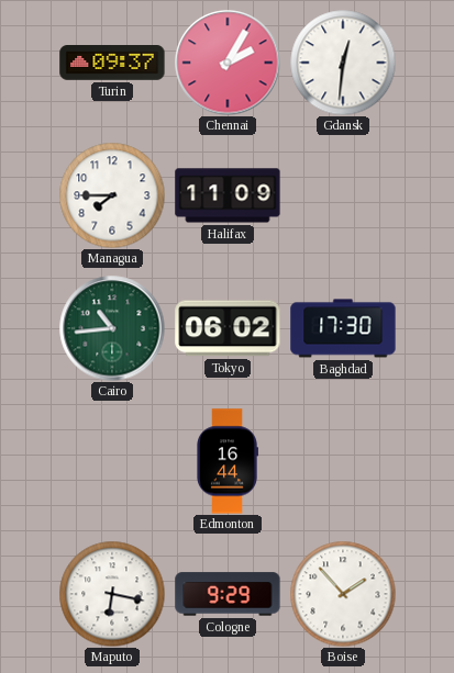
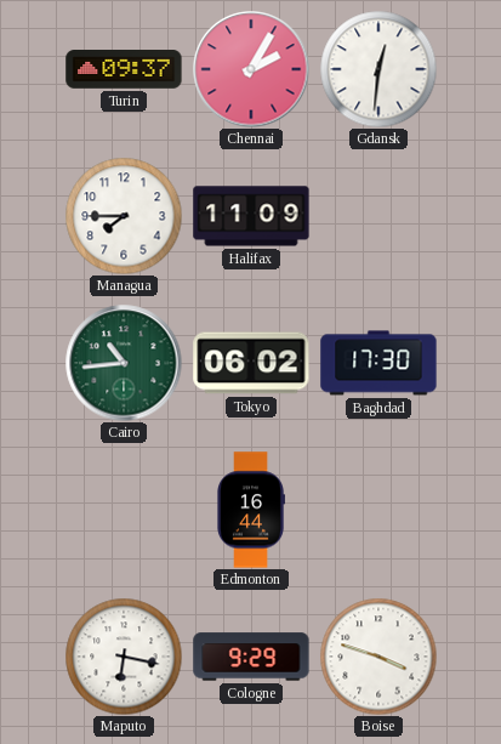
Boise: 1:53 -> 3:48
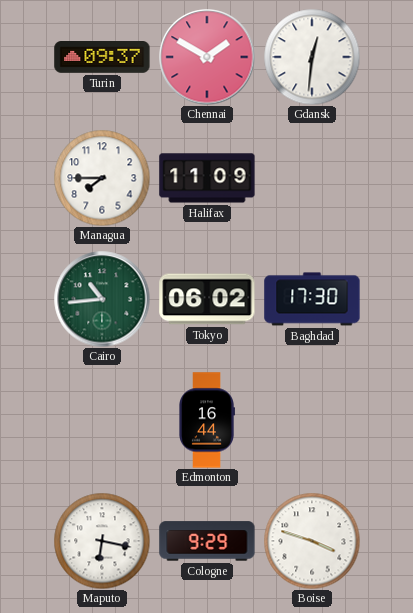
Chennai: 2:05 -> 1:50
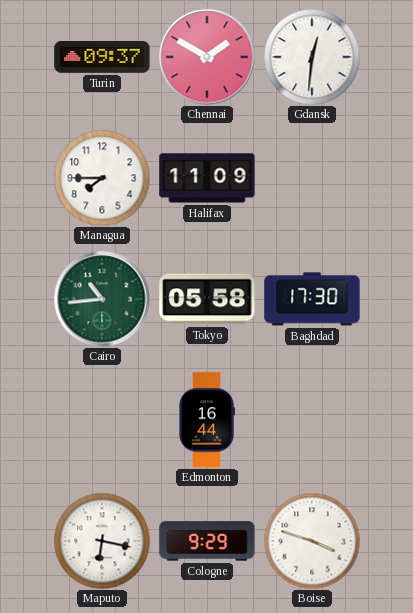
Tokyo: 06:02 -> 05:58
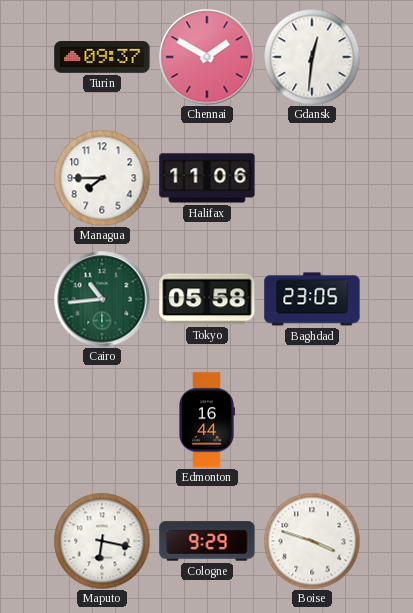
Halifax: 11:09 -> 11:06
Baghdad: 17:30 -> 23:05
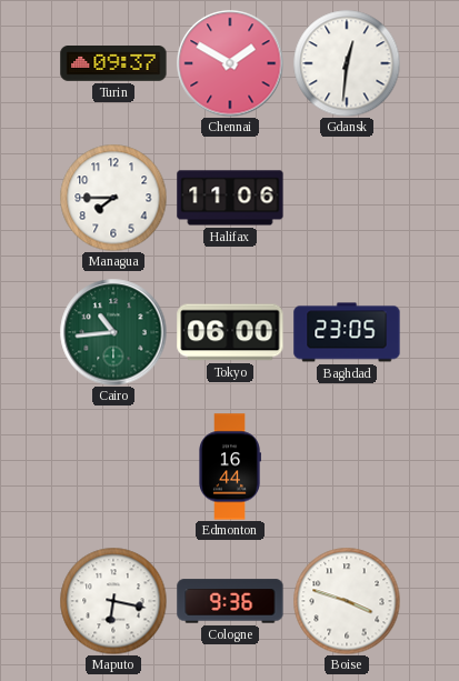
Tokyo: 05:58 -> 06:00
Cologne: 9:29 -> 9:36
